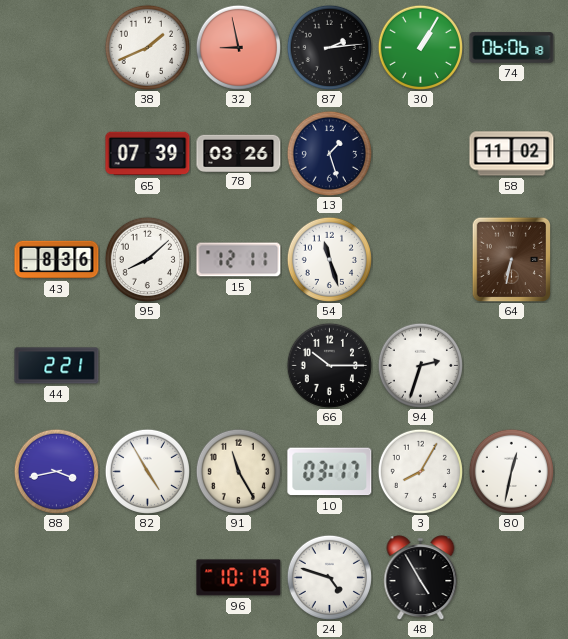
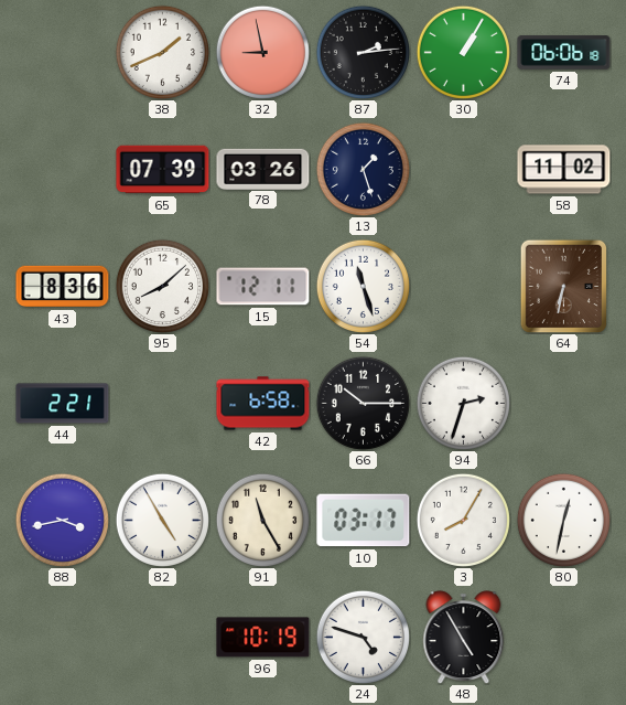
42: none -> 6:58
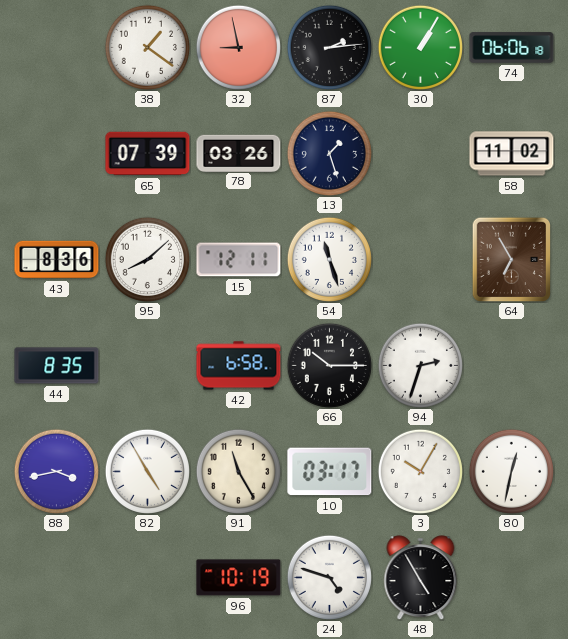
38: 1:41 -> 1:21
64: 6:32 -> 6:55
44: 2:21 -> 8:35
3: 8:05 -> 10:05
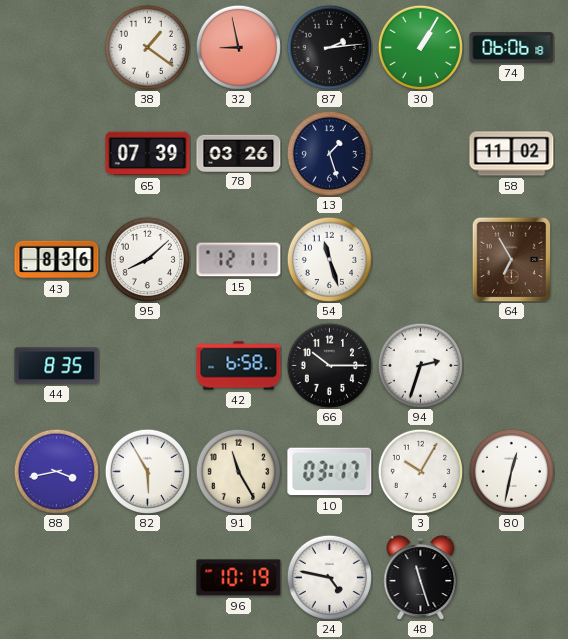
82: 4:55 -> 5:55
24: 4:48 -> 4:47
48: 4:55 -> 11:27
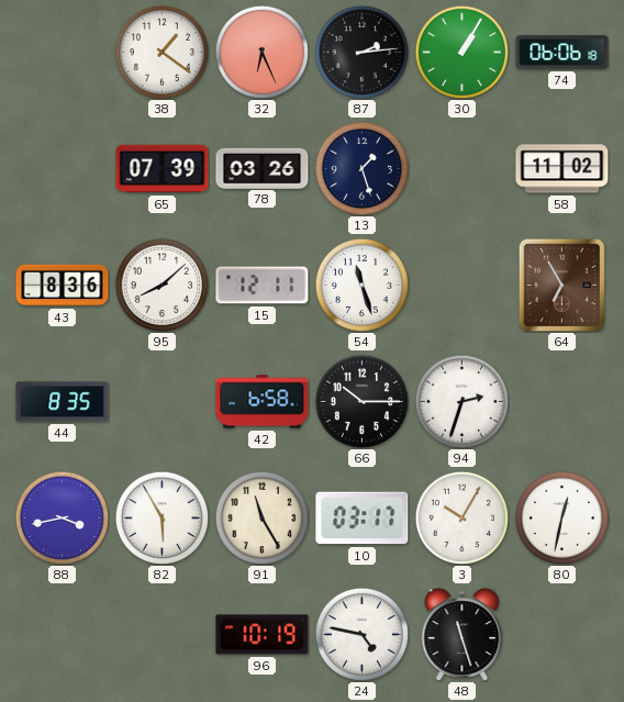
32: 8:58 -> 6:26
